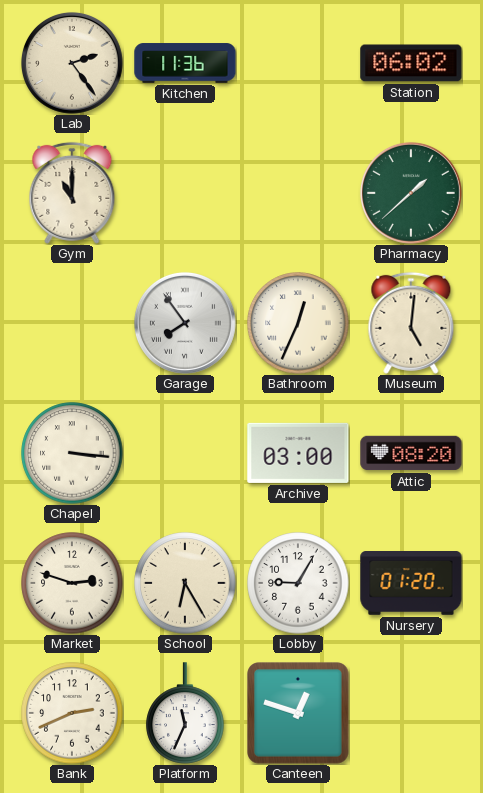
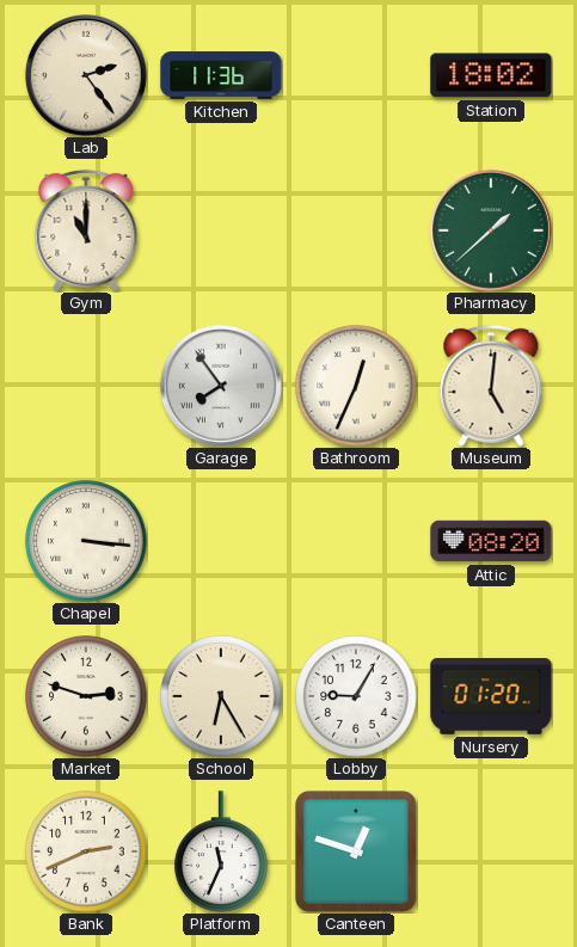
Station: 06:02 -> 18:02
Archive: 03:00 -> none
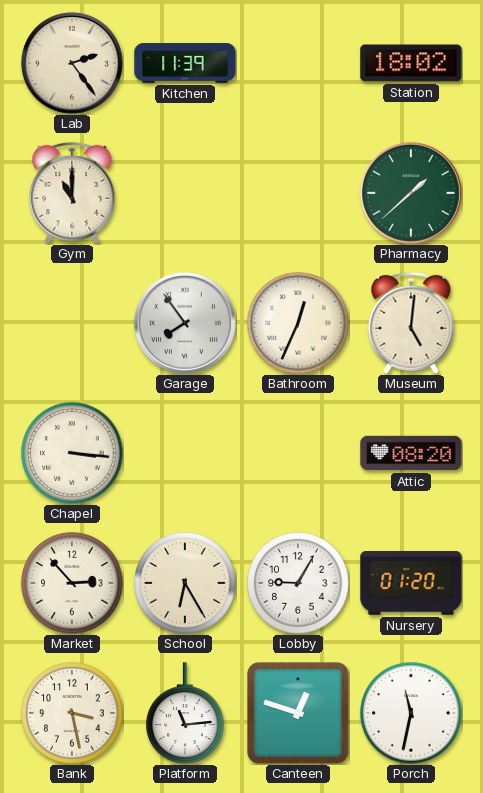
Kitchen: 11:36 -> 11:39
Market: 2:48 -> 2:53
Bank: 2:41 -> 3:28
Platform: 11:34 -> 11:14
Porch: none -> 11:32
